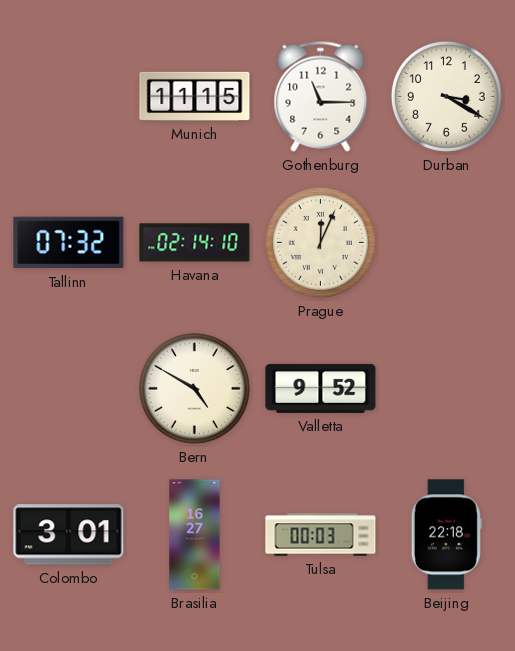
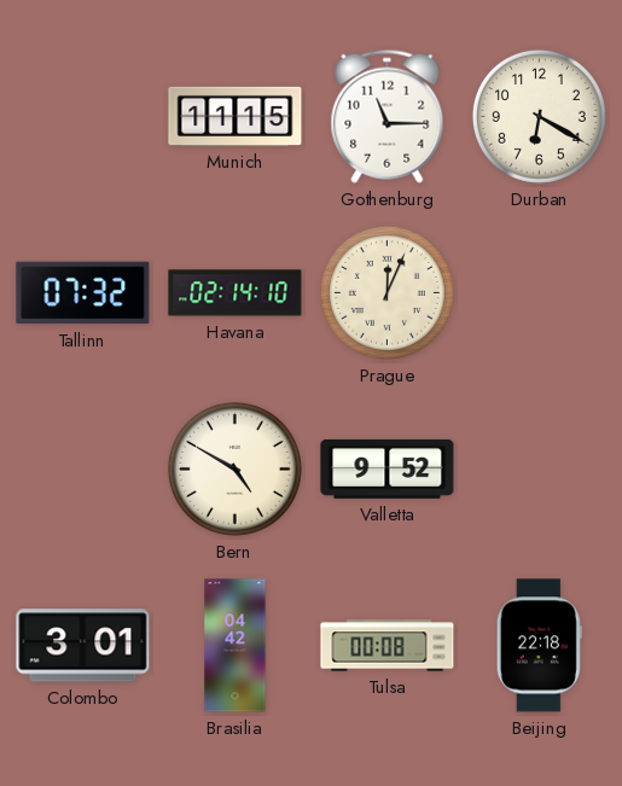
Durban: 3:20 -> 6:20
Brasilia: 16:27 -> 04:42
Tulsa: 00:03 -> 00:08
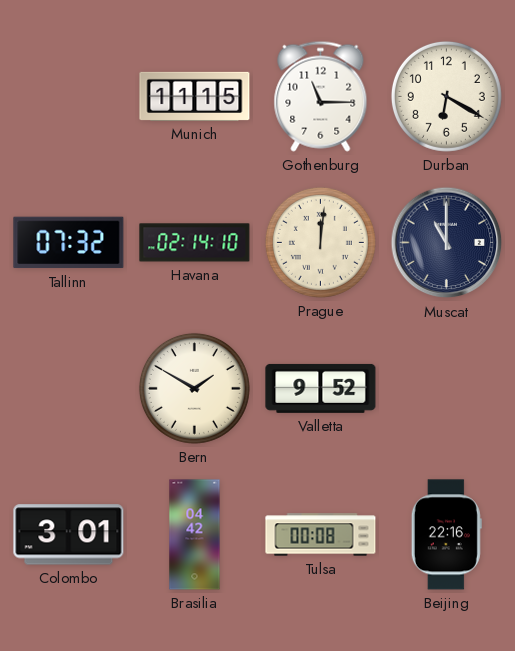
Prague: 12:04 -> 12:01
Muscat: none -> 11:00
Bern: 4:50 -> 1:50
Beijing: 22:18 -> 22:16
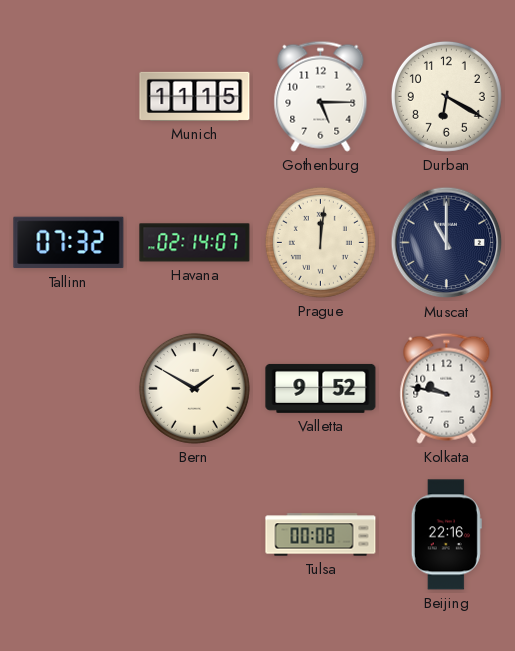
Gothenburg: 11:15 -> 5:15
Havana: 02:14:10 -> 02:14:07
Kolkata: none -> 9:47
Colombo: 3:01 -> none
Brasilia: 04:42 -> none
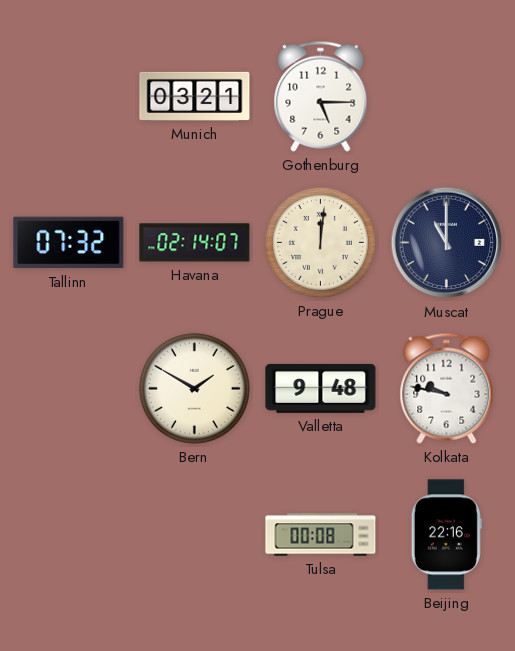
Munich: 11:15 -> 03:21
Durban: 6:20 -> none
Valletta: 9:52 -> 9:48
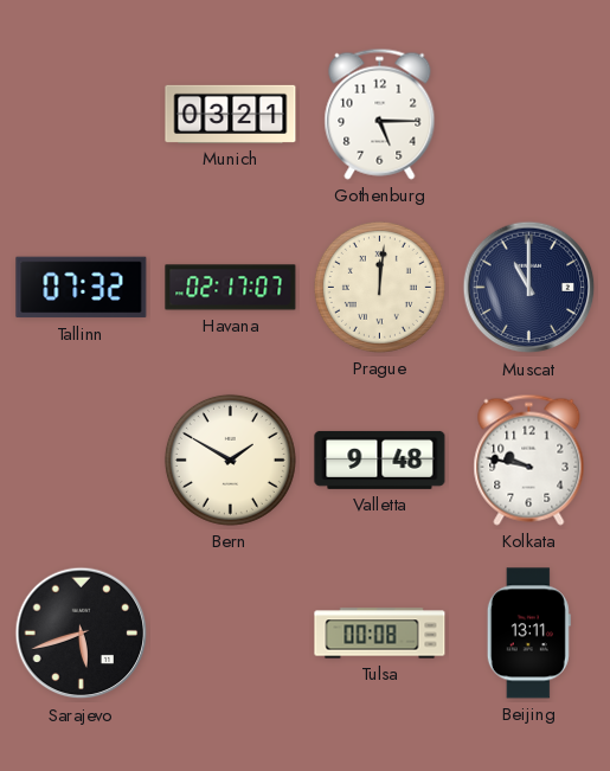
Havana: 02:14 -> 02:17
Sarajevo: none -> 5:42
Beijing: 22:16 -> 13:11
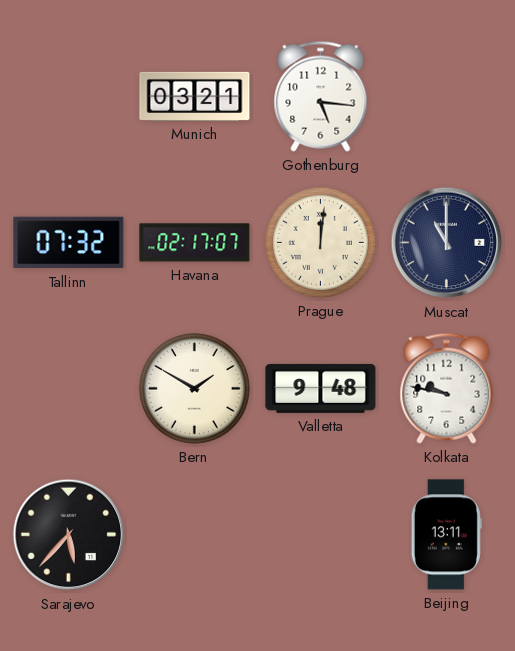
Gothenburg: 5:15 -> 5:16
Sarajevo: 5:42 -> 5:37
Tulsa: 00:08 -> none
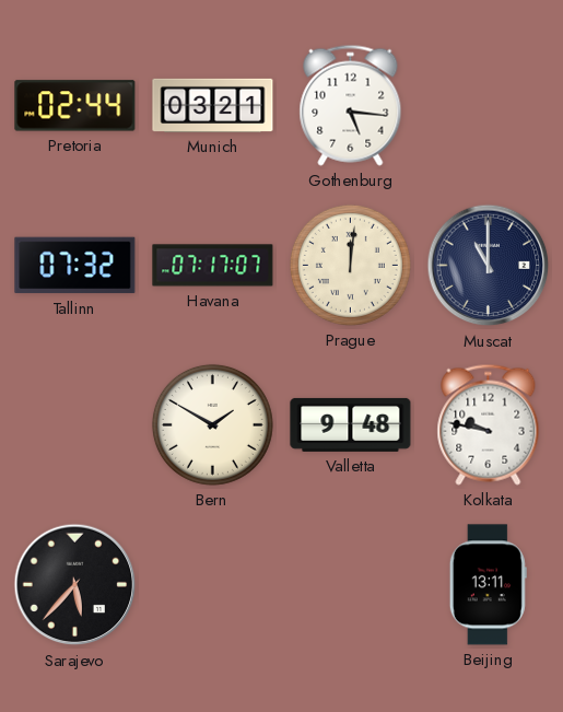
Pretoria: none -> 02:44
Havana: 02:17 -> 07:17
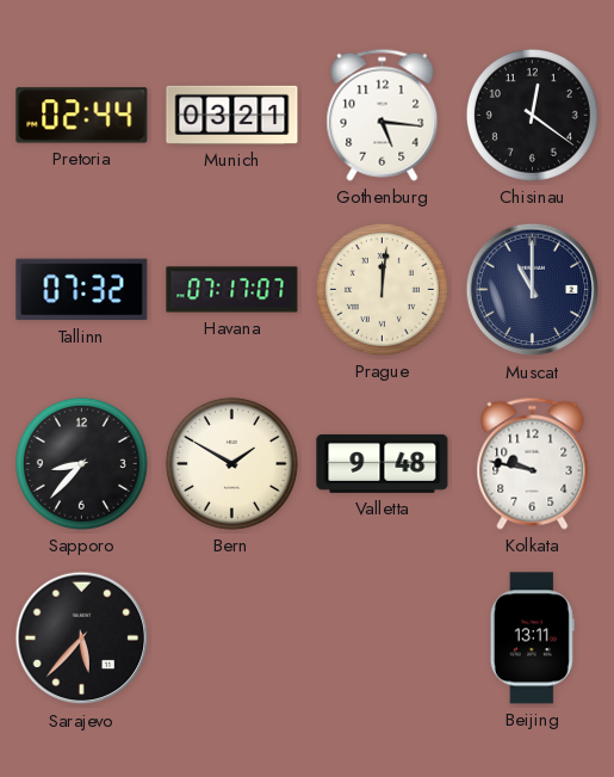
Chisinau: none -> 12:21
Sapporo: none -> 8:37
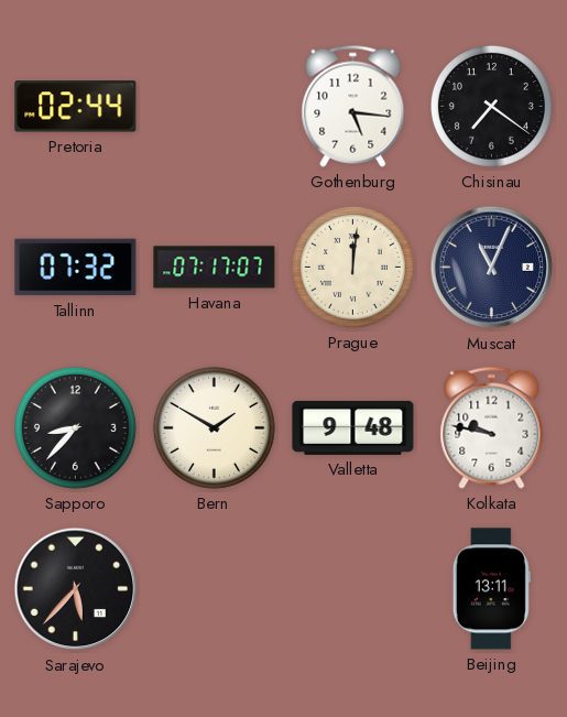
Munich: 03:21 -> none
Chisinau: 12:21 -> 7:21
Muscat: 11:00 -> 11:04
